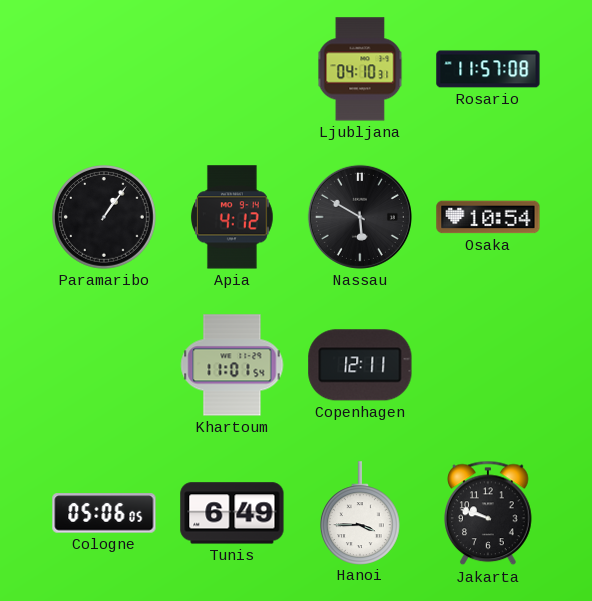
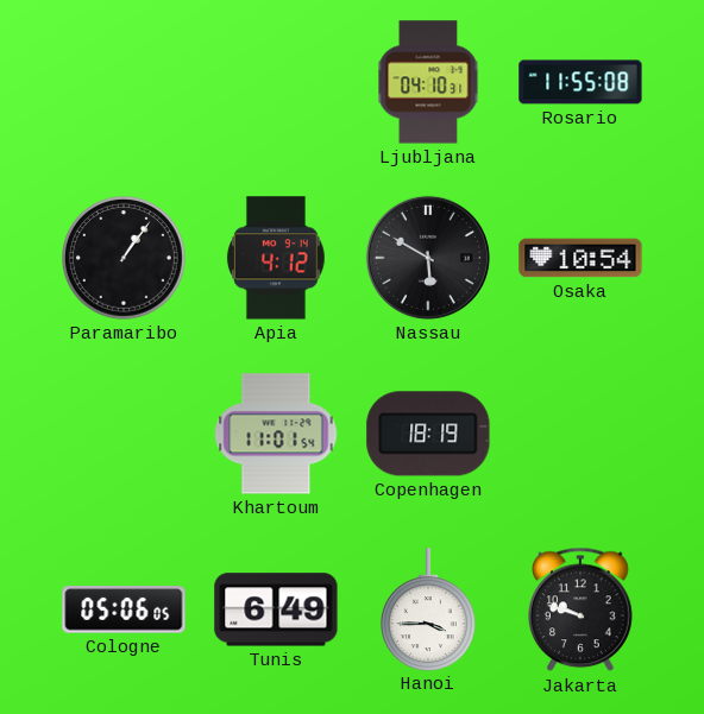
Rosario: 11:57 -> 11:55
Copenhagen: 12:11 -> 18:19
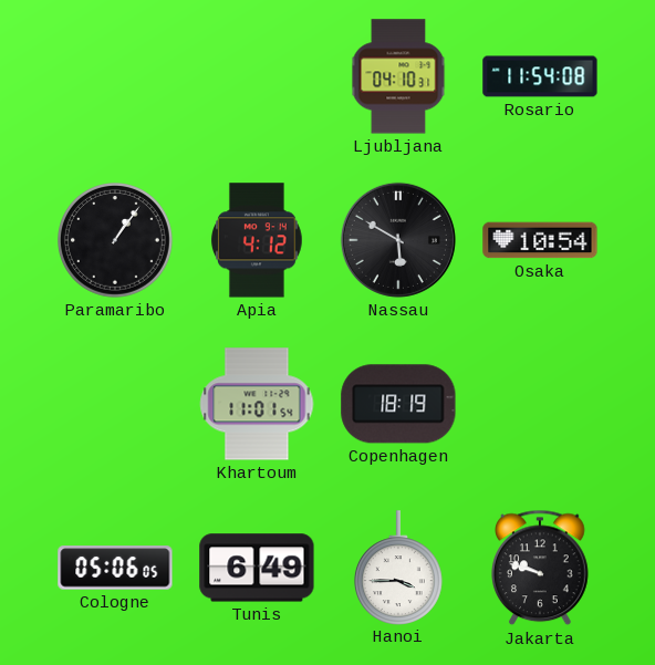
Rosario: 11:55 -> 11:54
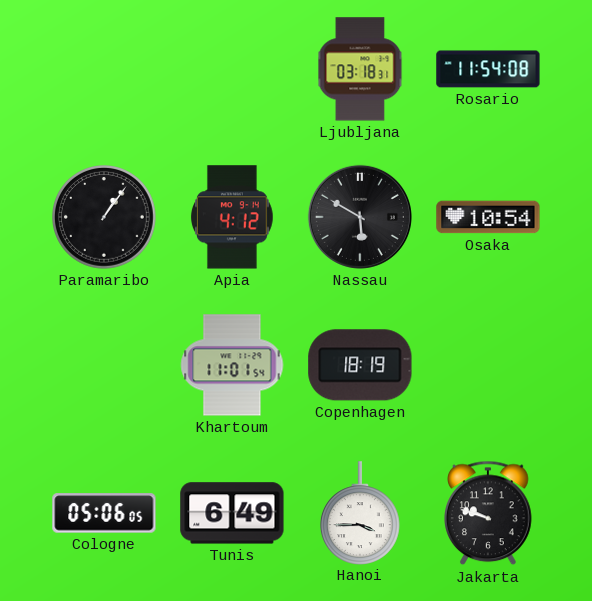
Ljubljana: 04:10 -> 03:18
